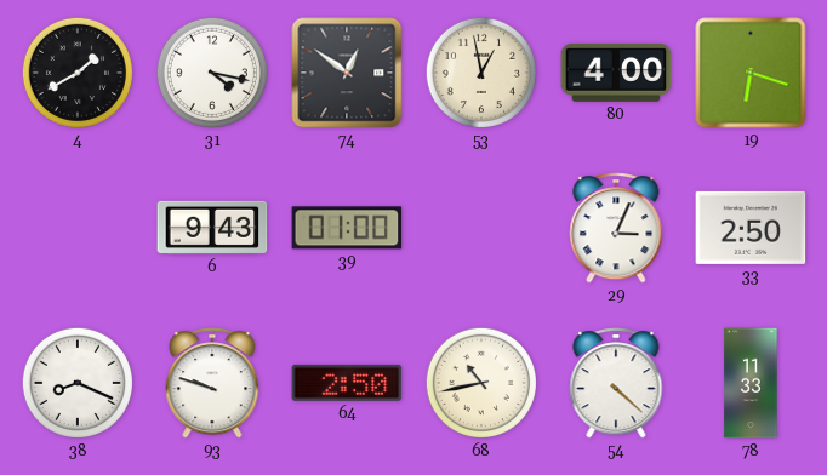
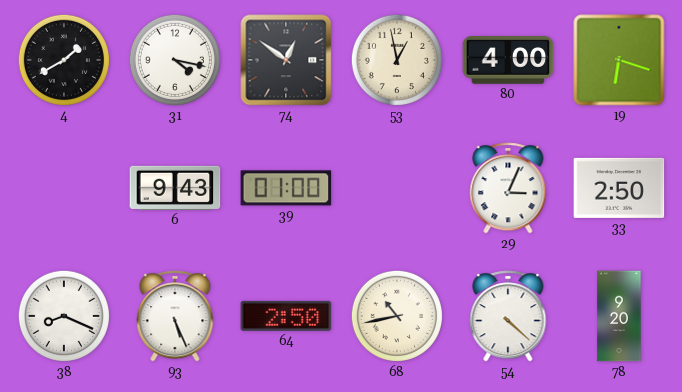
93: 9:48 -> 5:26
78: 11:33 -> 9:20
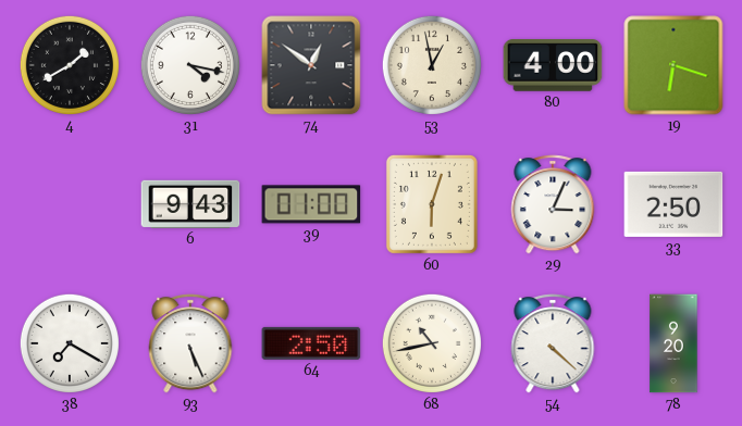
60: none -> 6:03
38: 8:19 -> 7:20
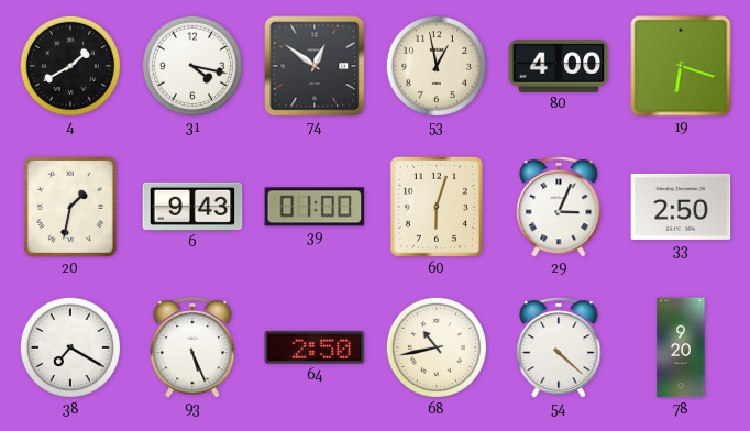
20: none -> 1:32
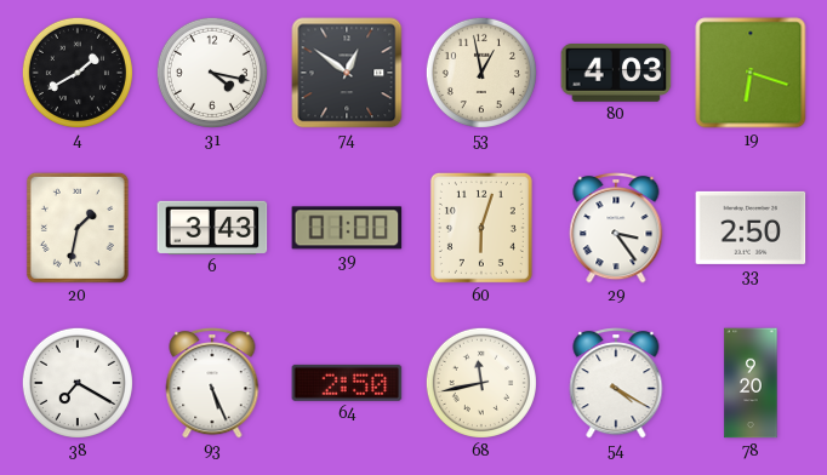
80: 4:00 -> 4:03
6: 9:43 -> 3:43
29: 3:04 -> 3:24
68: 10:43 -> 11:43
54: 4:22 -> 4:20
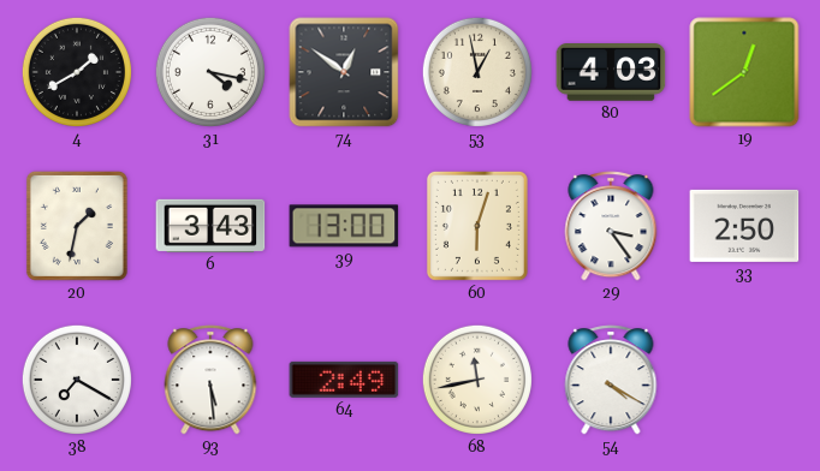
19: 6:18 -> 12:39
39: 01:00 -> 13:00
93: 5:26 -> 5:29
64: 2:50 -> 2:49
78: 9:20 -> none
